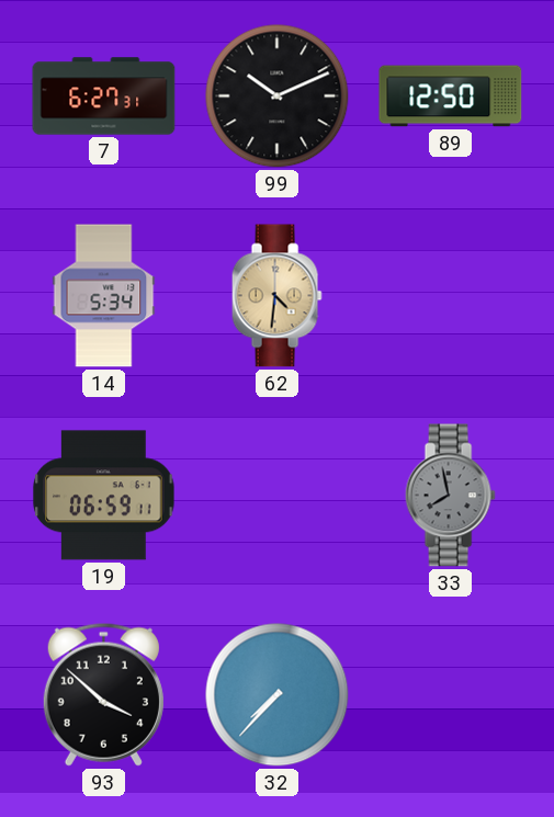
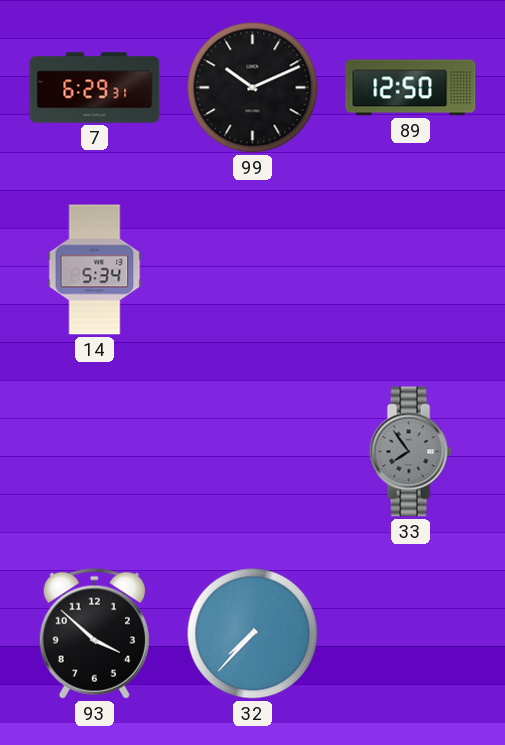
7: 6:27 -> 6:29
62: 4:31 -> none
19: 06:59 -> none
33: 7:58 -> 7:54
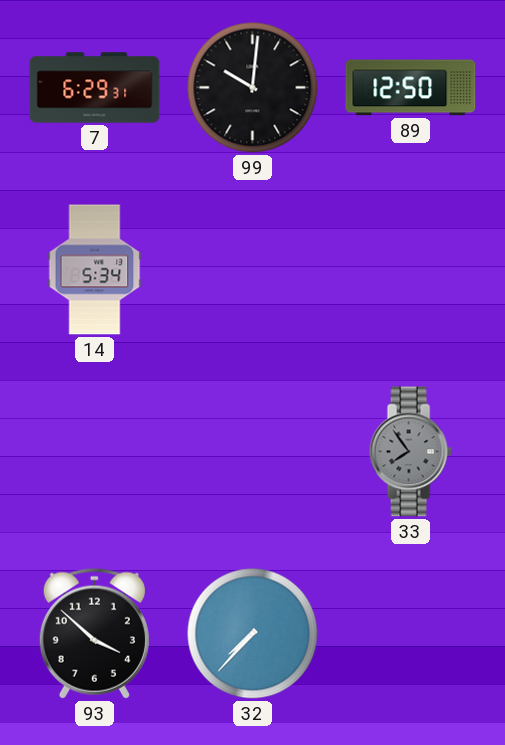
99: 10:11 -> 10:01
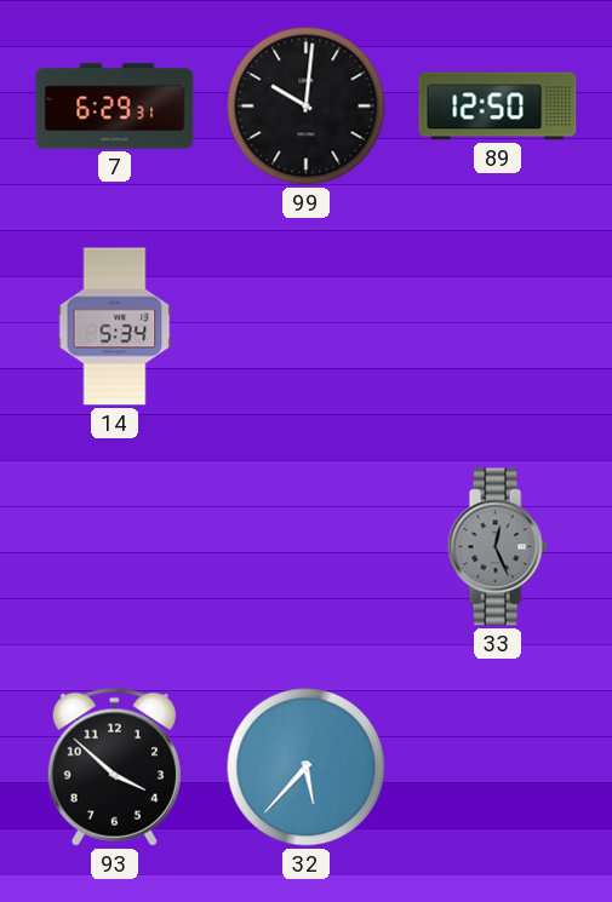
33: 7:54 -> 12:26
32: 7:37 -> 5:37
